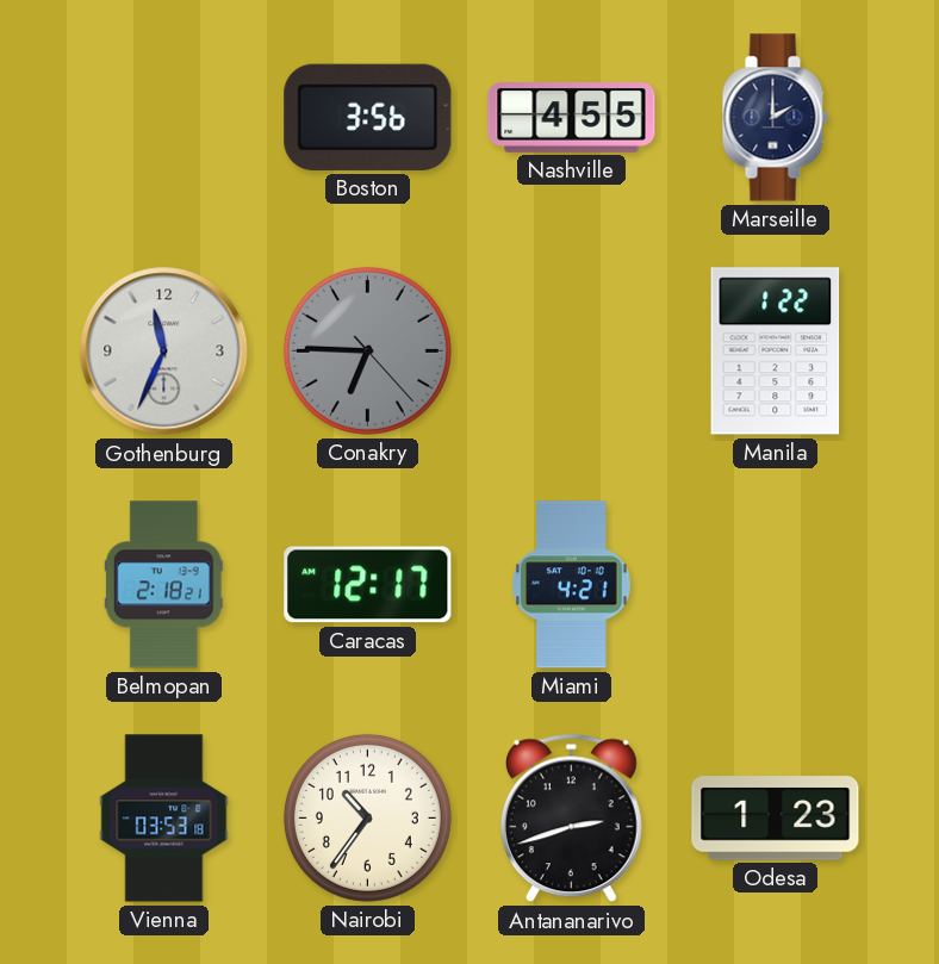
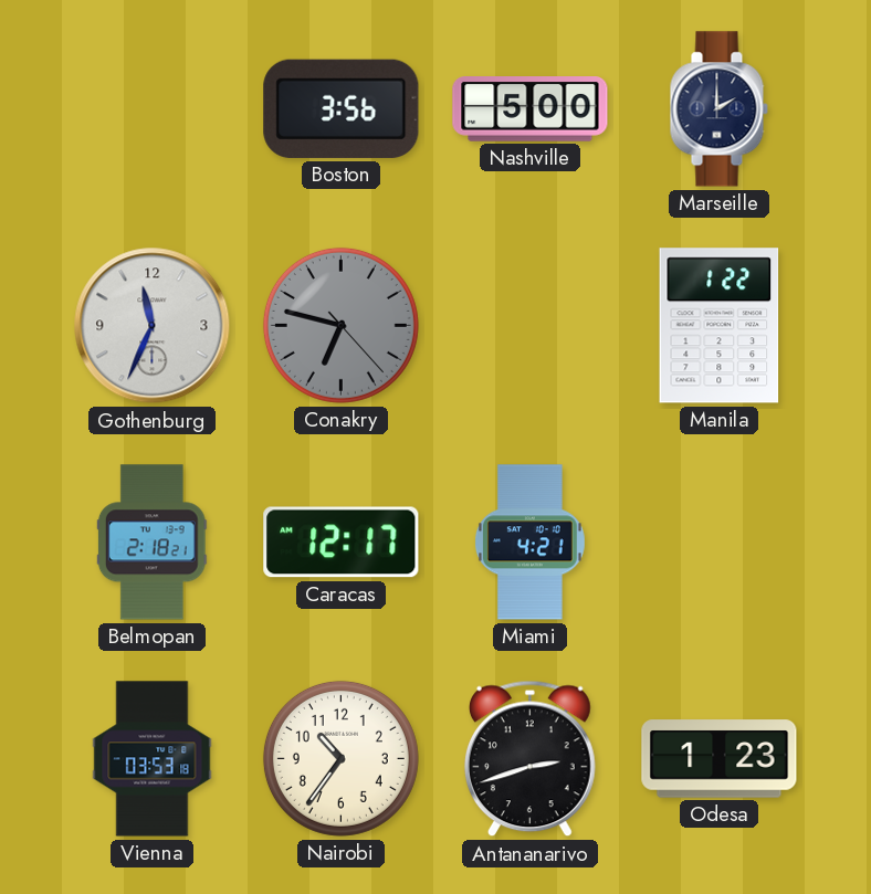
Nashville: 4:55 -> 5:00
Conakry: 6:45 -> 6:47
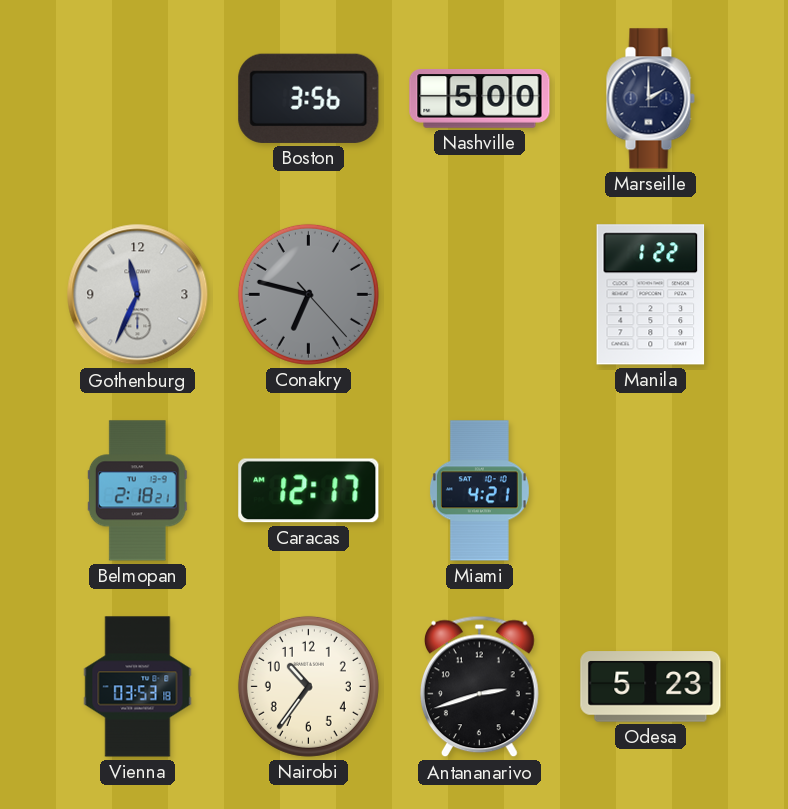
Odesa: 1:23 -> 5:23
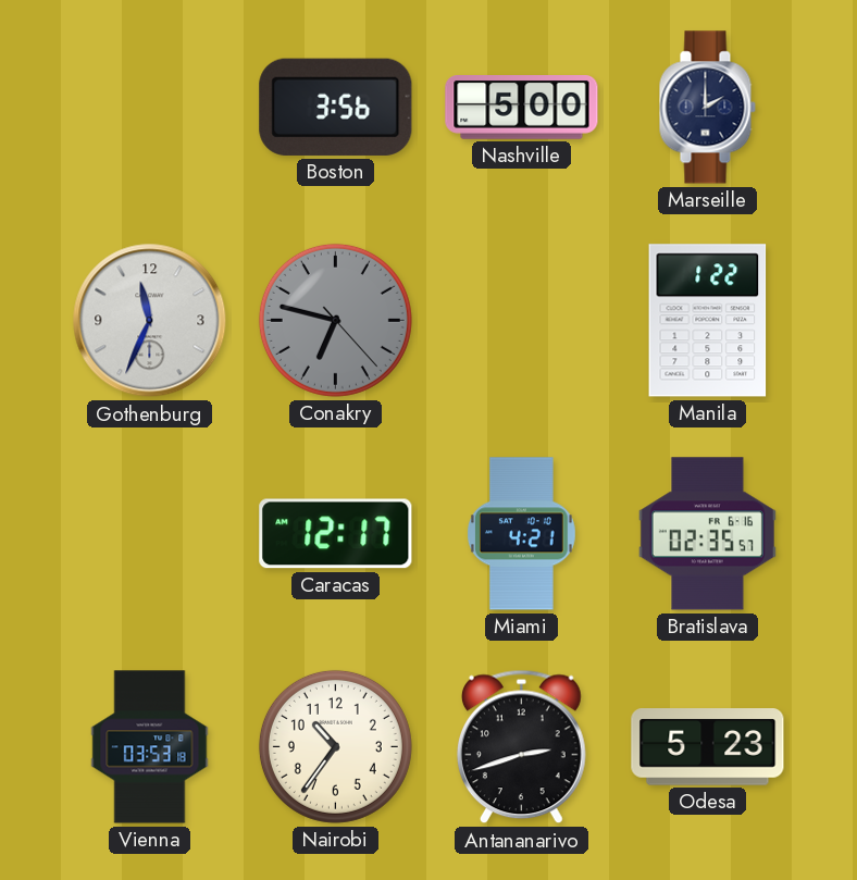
Belmopan: 2:18 -> none
Bratislava: none -> 02:35
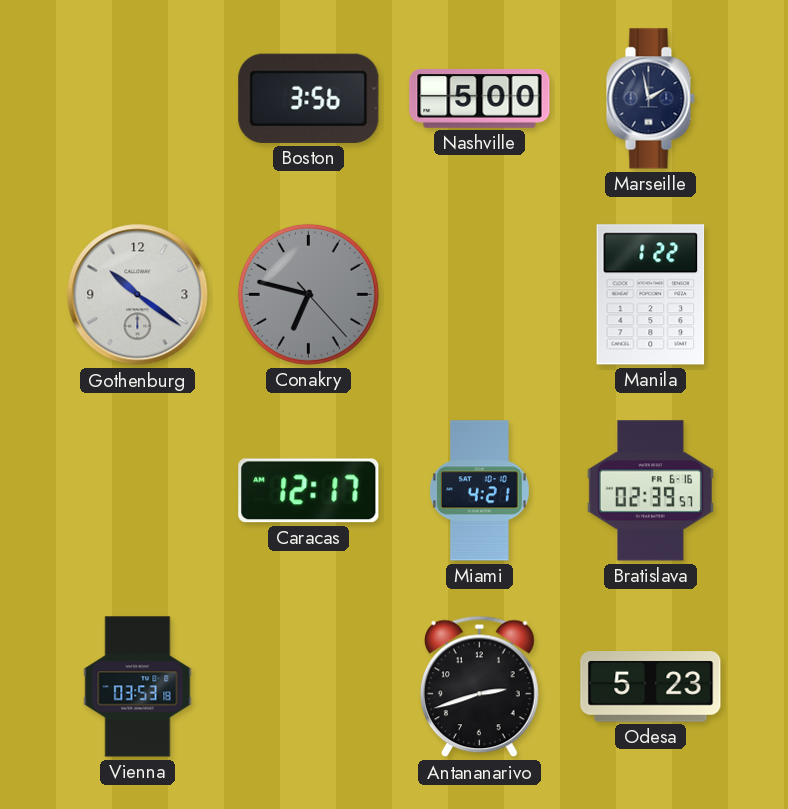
Marseille: 2:00 -> 1:58
Gothenburg: 11:34 -> 10:21
Bratislava: 02:35 -> 02:39
Nairobi: 10:36 -> none
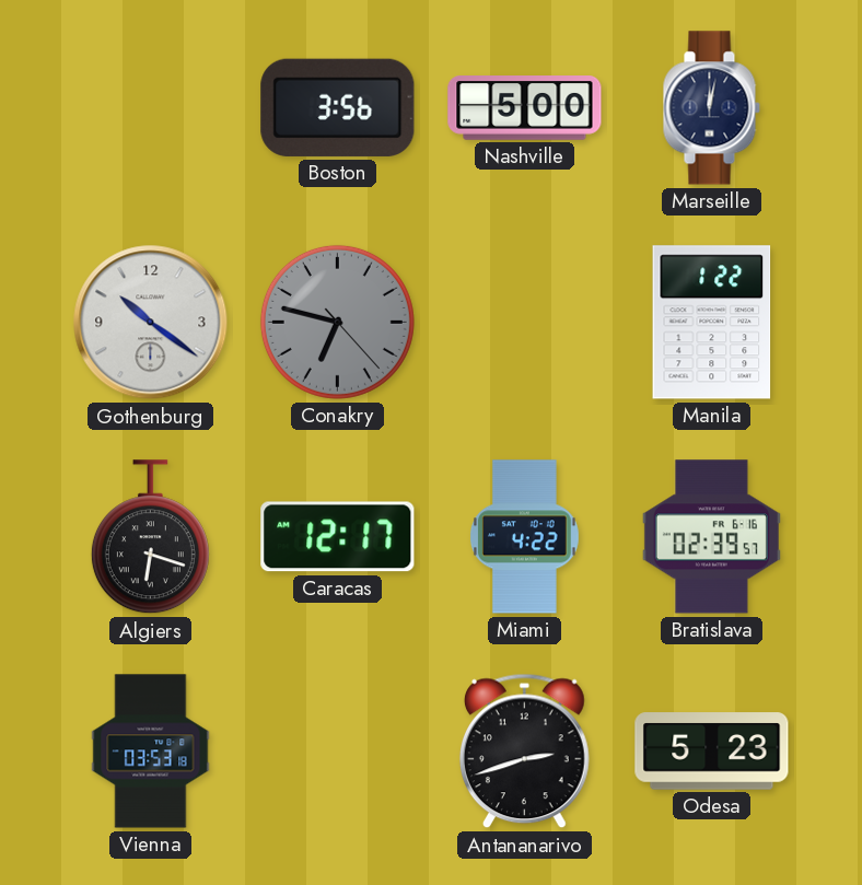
Marseille: 1:58 -> 12:02
Algiers: none -> 6:18
Miami: 4:21 -> 4:22
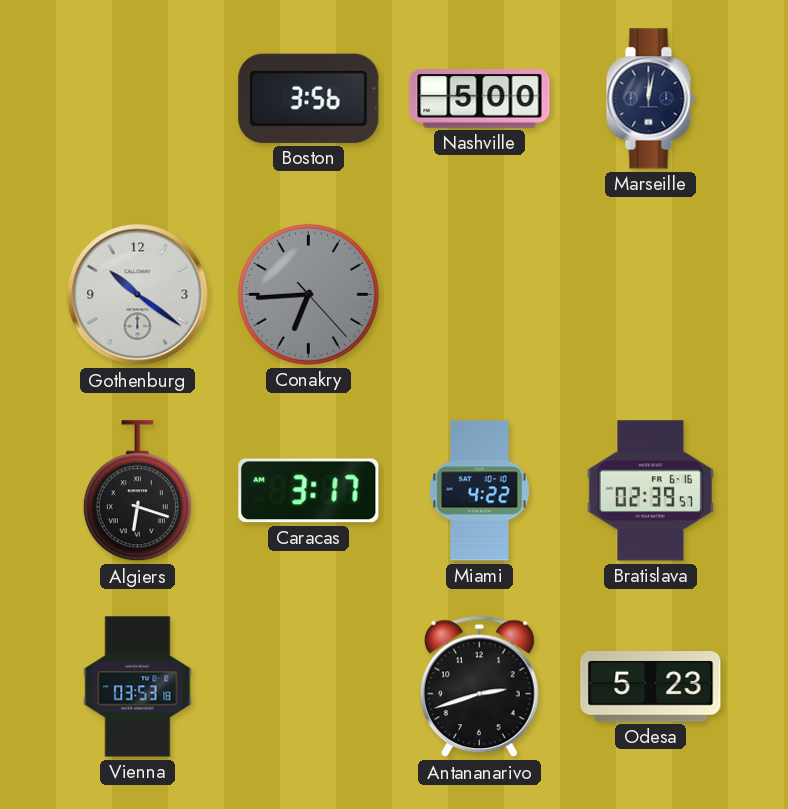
Conakry: 6:47 -> 6:44
Manila: 1:22 -> none
Caracas: 12:17 -> 3:17
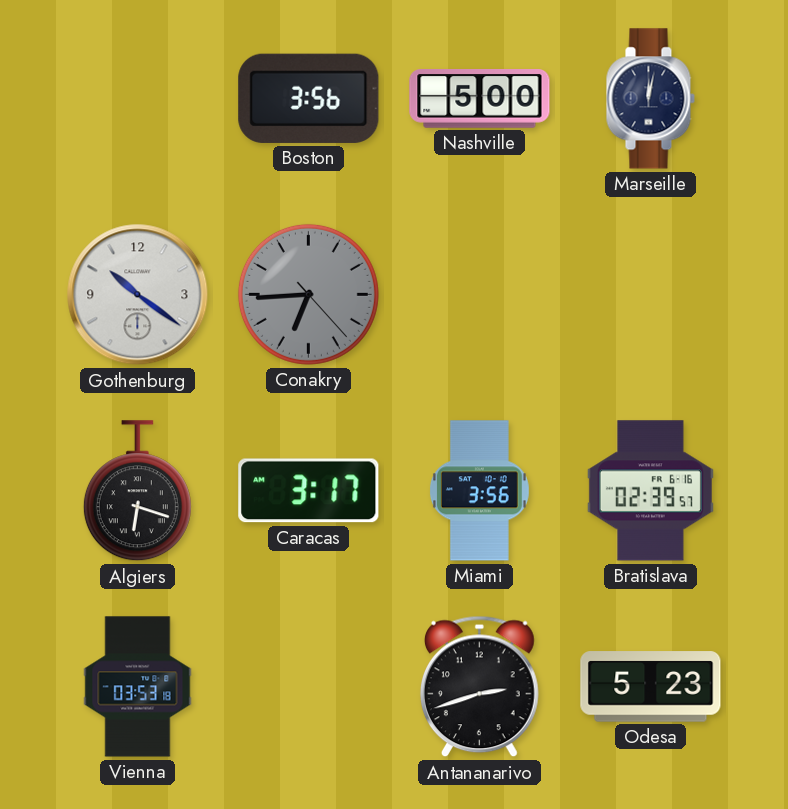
Miami: 4:22 -> 3:56
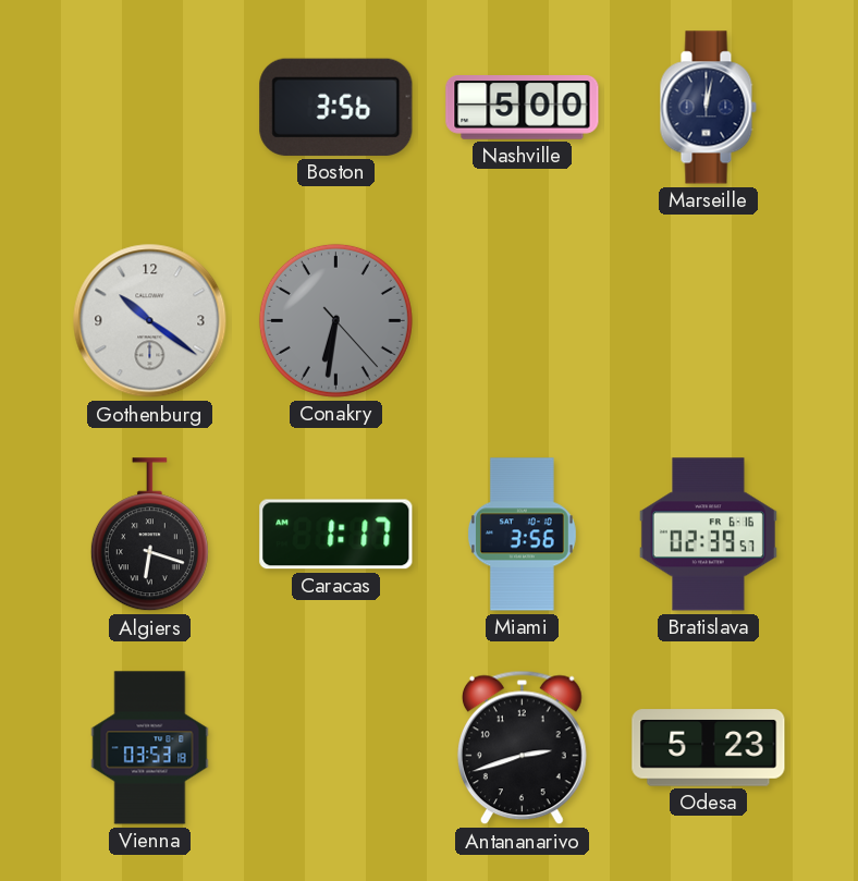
Conakry: 6:44 -> 6:31
Caracas: 3:17 -> 1:17
